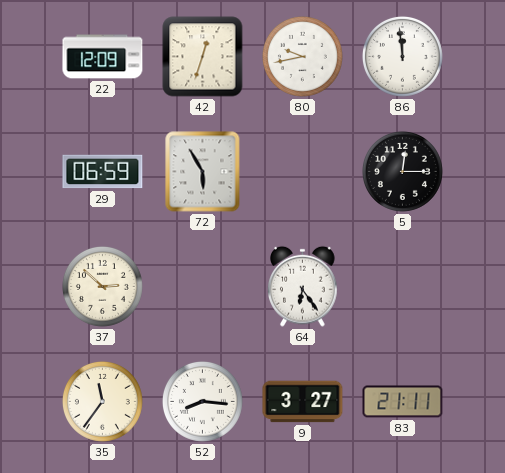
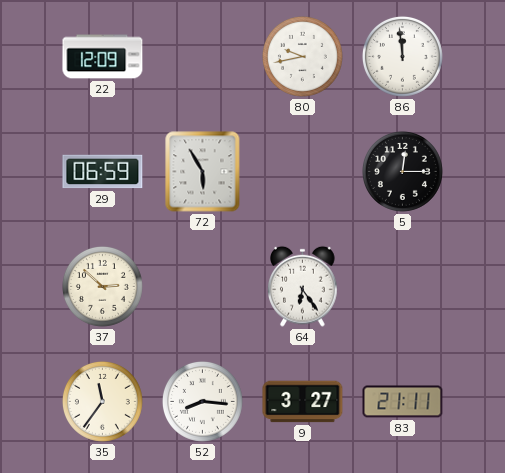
42: 12:33 -> none
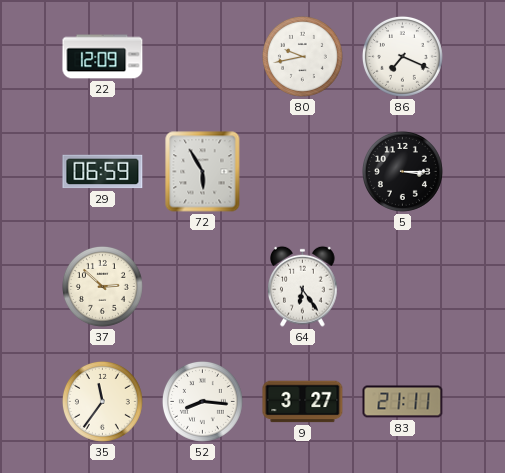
86: 11:59 -> 7:19
5: 12:15 -> 3:15
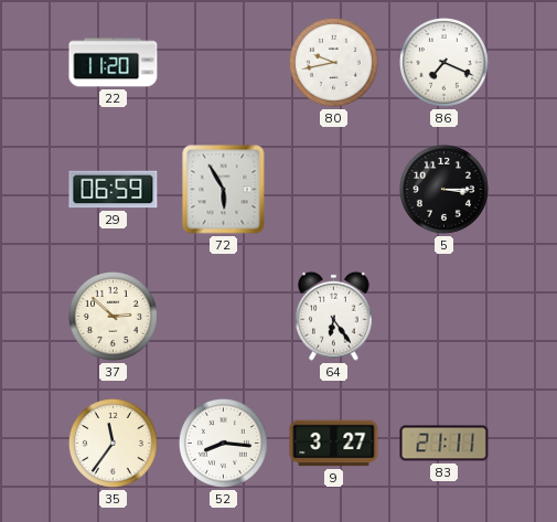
22: 12:09 -> 11:20
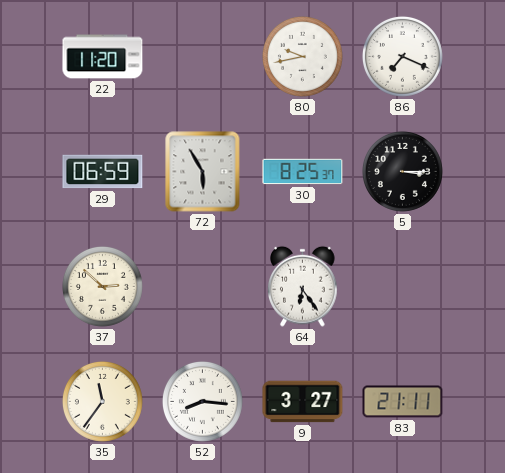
30: none -> 8:25
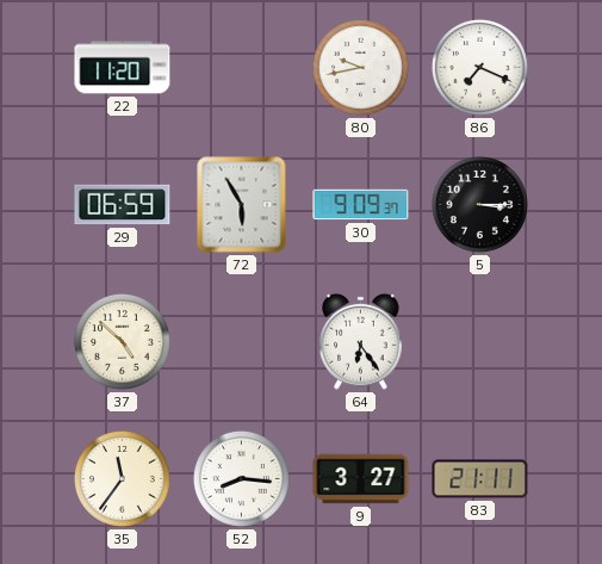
30: 8:25 -> 9:09
37: 2:52 -> 4:52
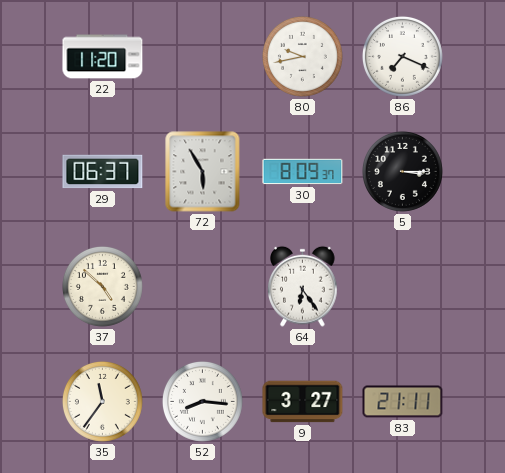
29: 06:59 -> 06:37
30: 9:09 -> 8:09
